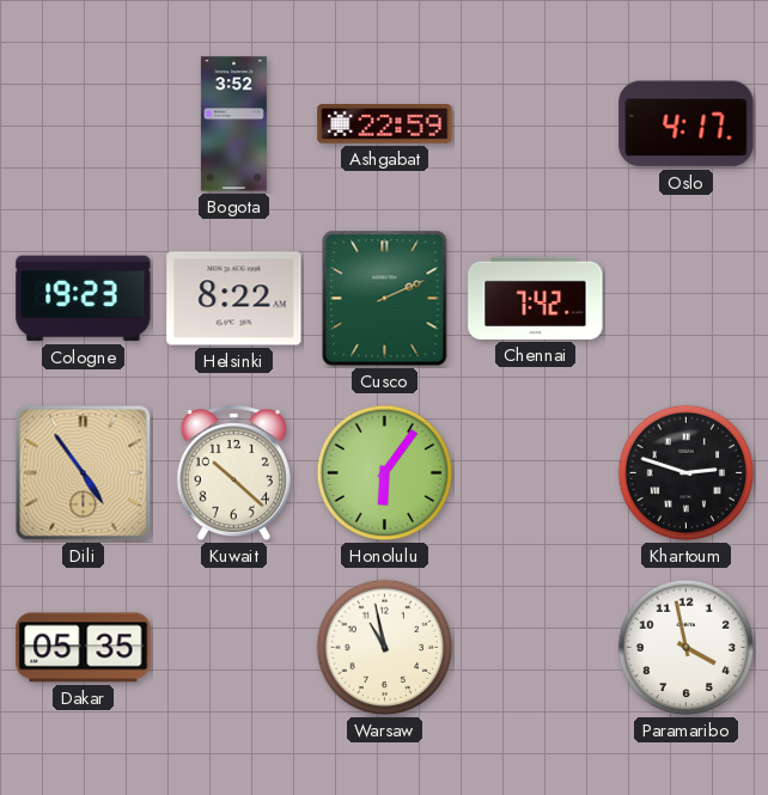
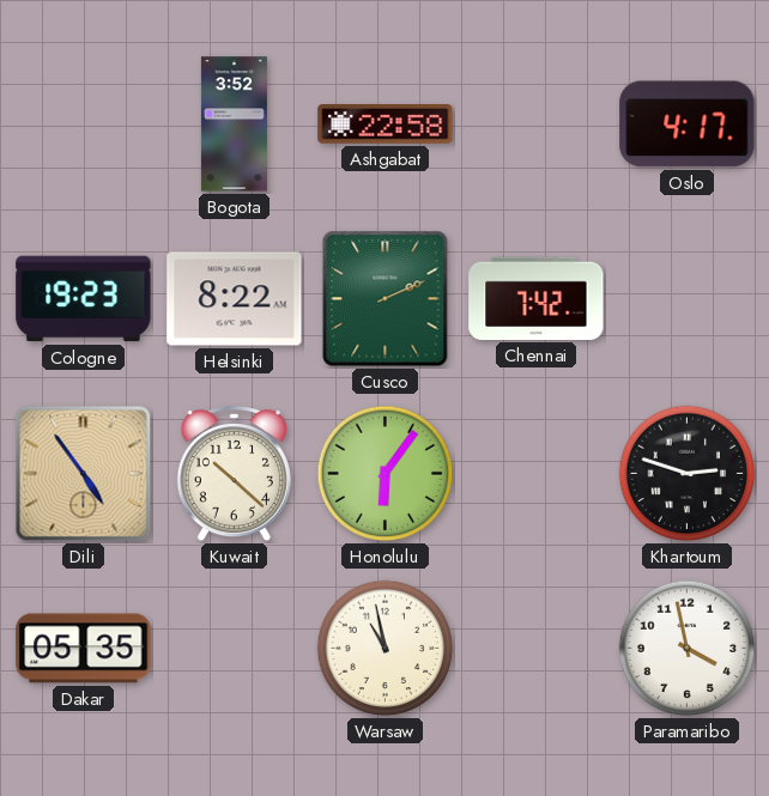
Ashgabat: 22:59 -> 22:58
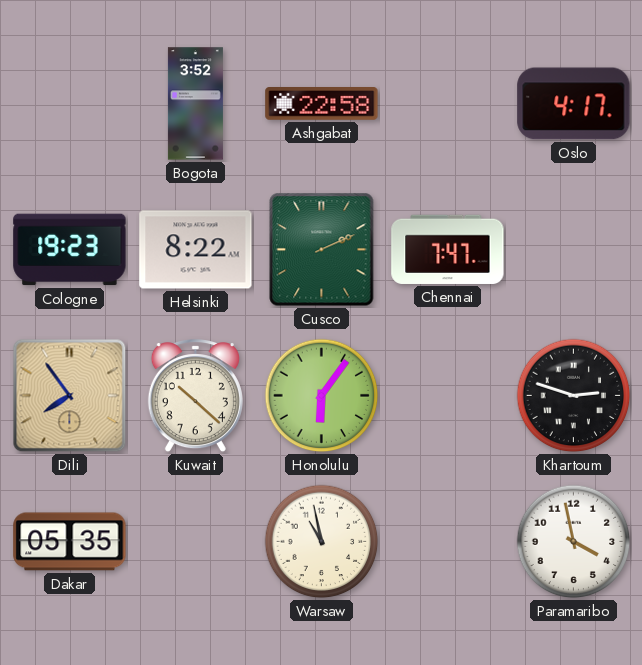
Chennai: 7:42 -> 7:47
Dili: 4:54 -> 7:54
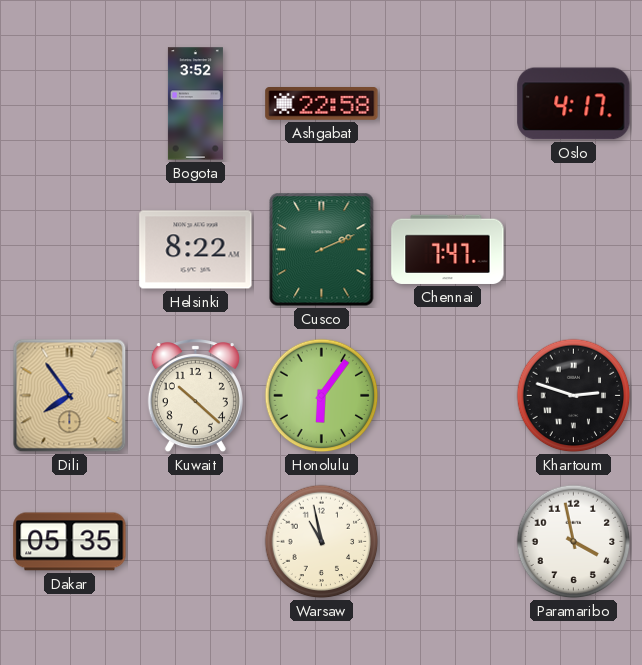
Cologne: 19:23 -> none
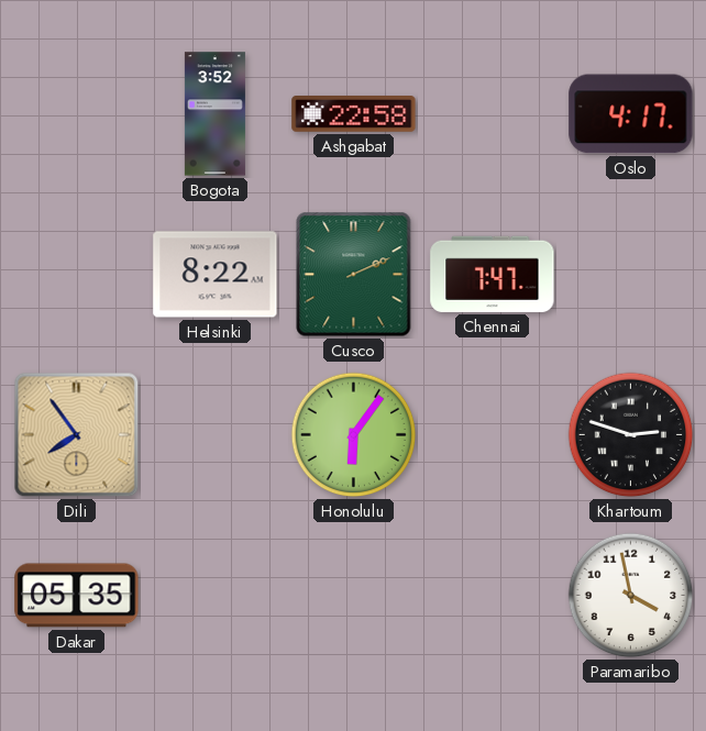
Kuwait: 10:22 -> none
Warsaw: 10:58 -> none
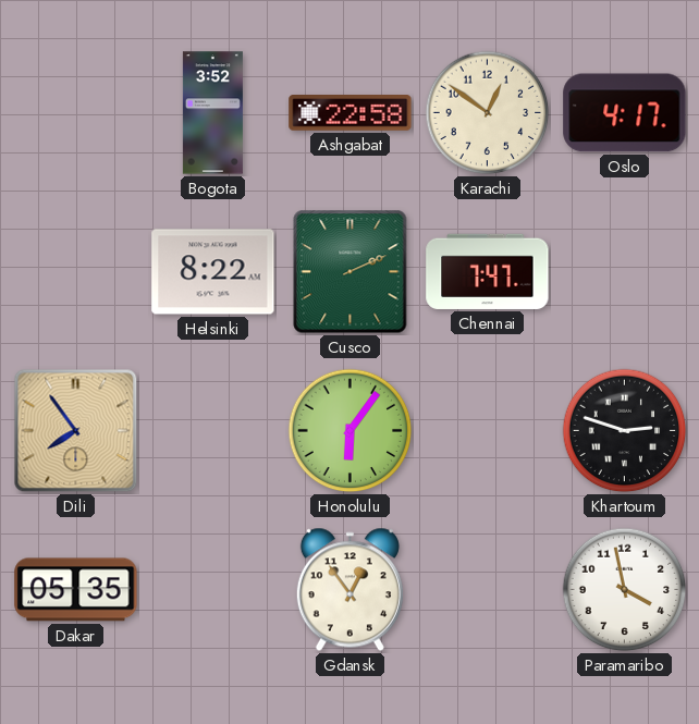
Karachi: none -> 12:51
Gdansk: none -> 12:54
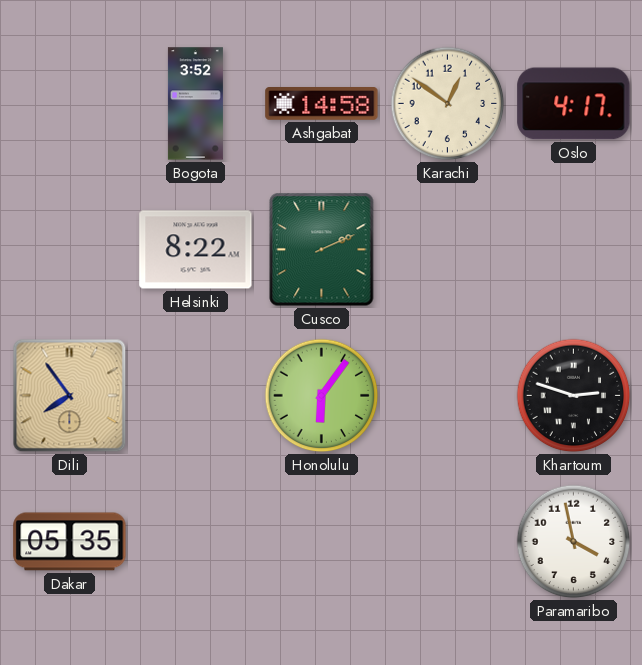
Ashgabat: 22:58 -> 14:58
Chennai: 7:47 -> none
Gdansk: 12:54 -> none
